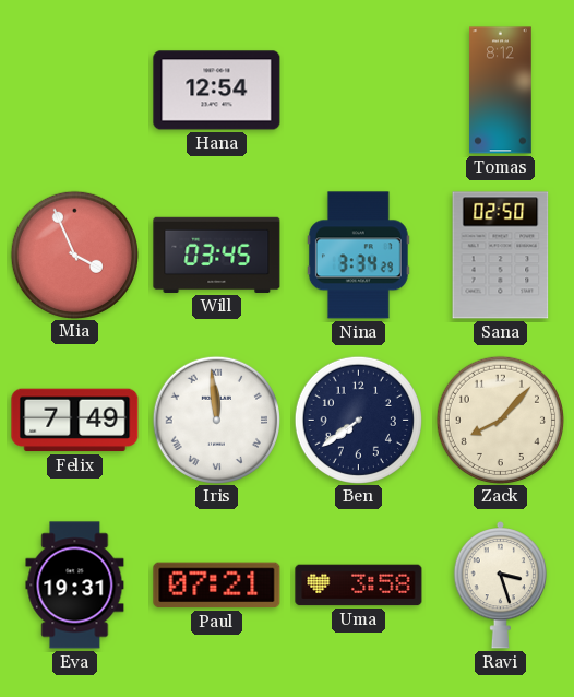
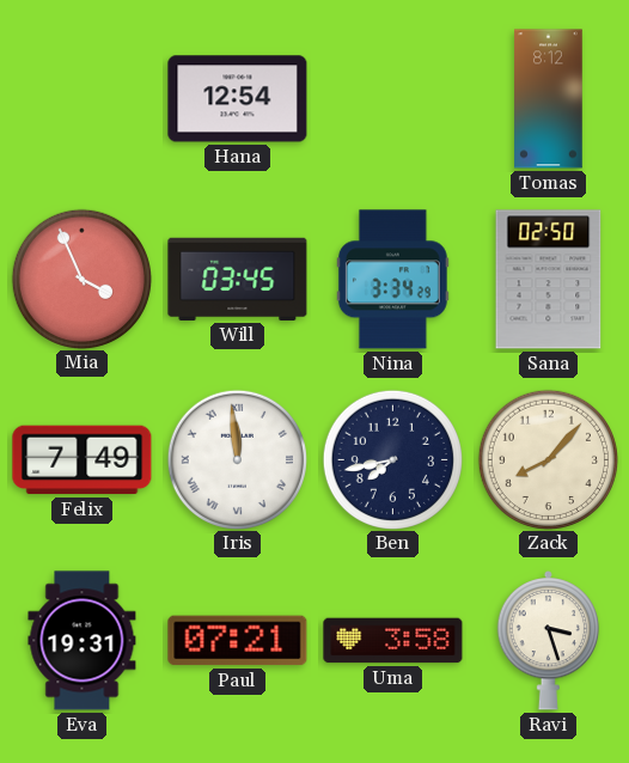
Ben: 7:39 -> 7:43
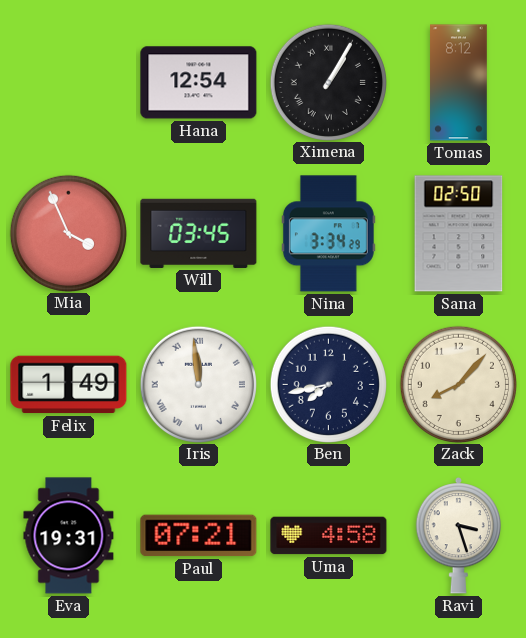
Ximena: none -> 1:05
Felix: 7:49 -> 1:49
Uma: 3:58 -> 4:58
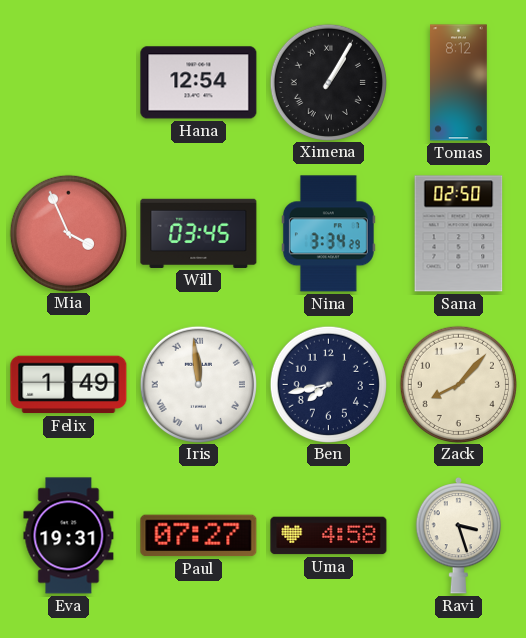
Paul: 07:21 -> 07:27
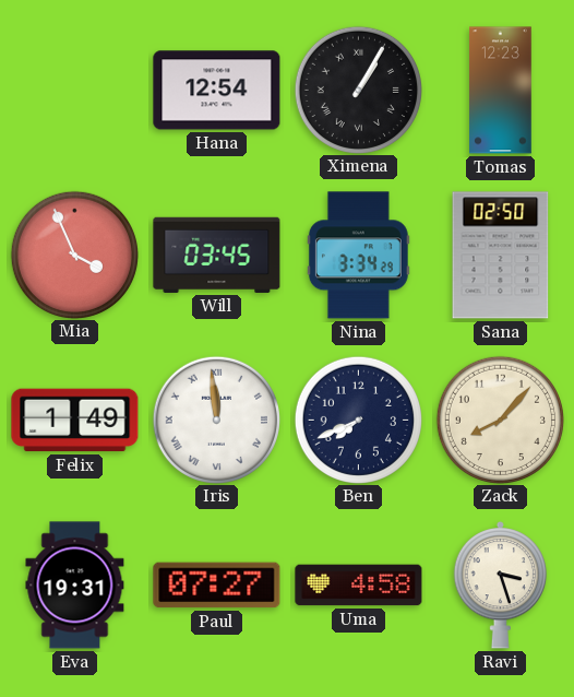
Tomas: 8:12 -> 12:23
Ben: 7:43 -> 7:41
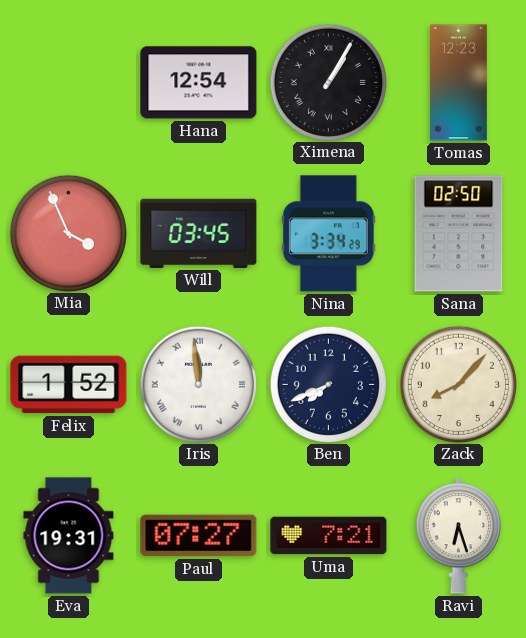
Felix: 1:49 -> 1:52
Uma: 4:58 -> 7:21
Ravi: 3:27 -> 6:27
